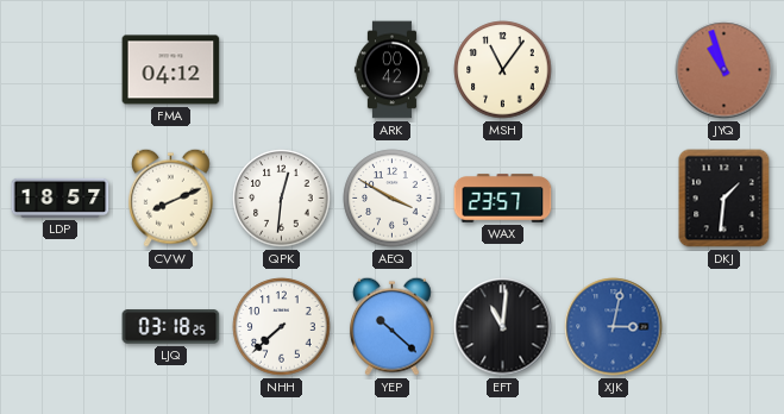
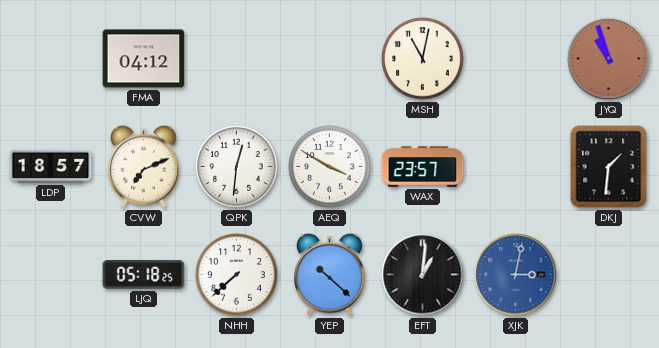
ARK: 00:42 -> none
MSH: 11:06 -> 11:02
CVW: 8:11 -> 7:11
LJQ: 03:18 -> 05:18
EFT: 11:01 -> 1:01
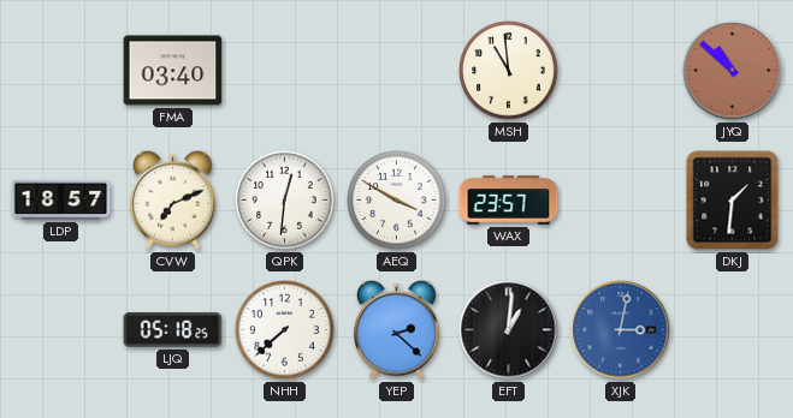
FMA: 04:12 -> 03:40
MSH: 11:02 -> 10:59
JYQ: 10:57 -> 10:52
YEP: 10:22 -> 2:22
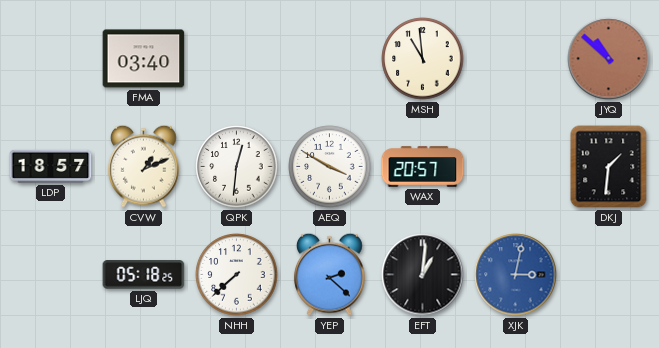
CVW: 7:11 -> 1:11
WAX: 23:57 -> 20:57
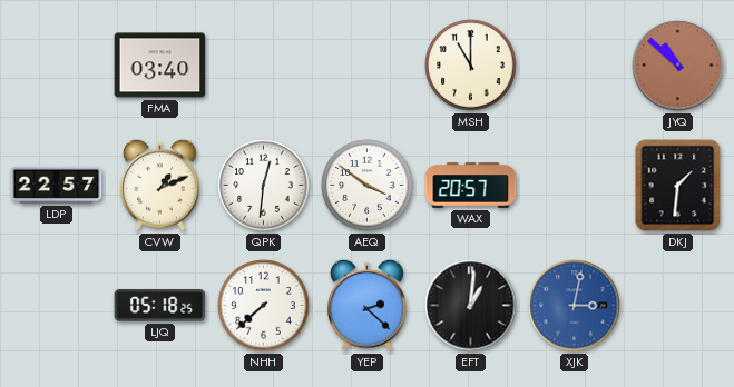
MSH: 10:59 -> 11:00
LDP: 18:57 -> 22:57
AEQ: 3:50 -> 3:51
